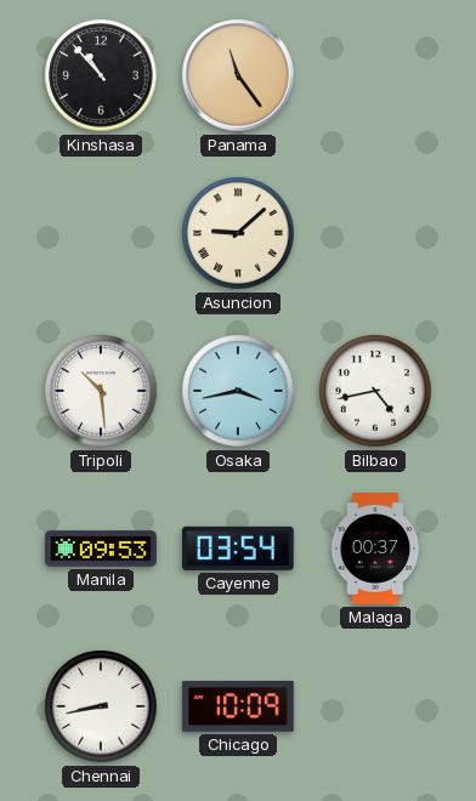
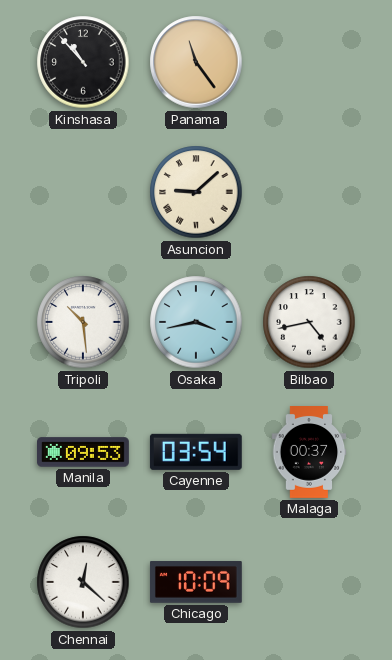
Chennai: 8:43 -> 12:22
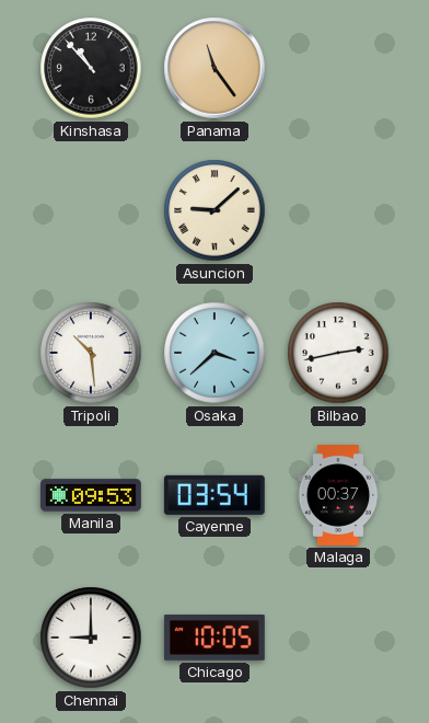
Osaka: 3:43 -> 3:38
Bilbao: 4:43 -> 2:43
Chennai: 12:22 -> 9:00
Chicago: 10:09 -> 10:05
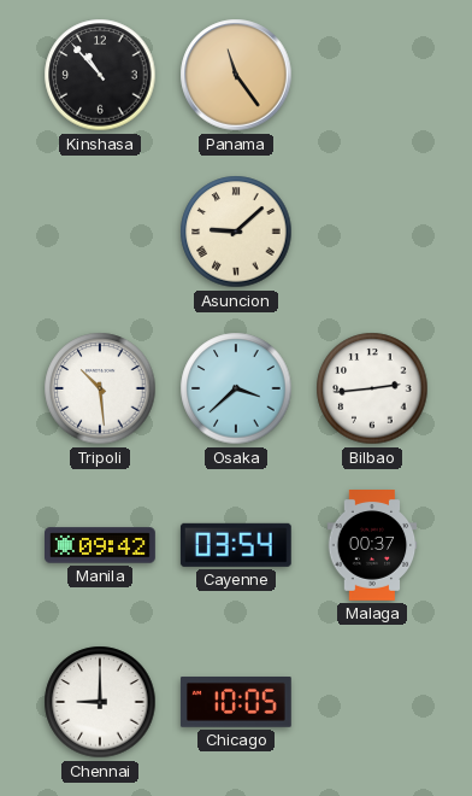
Bilbao: 2:43 -> 2:44
Manila: 09:53 -> 09:42
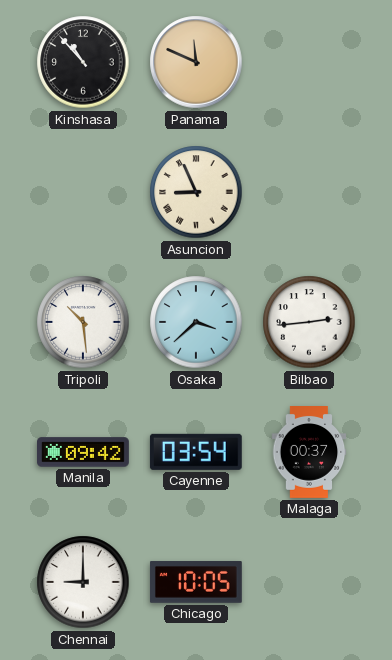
Panama: 11:24 -> 11:49
Asuncion: 9:08 -> 8:56
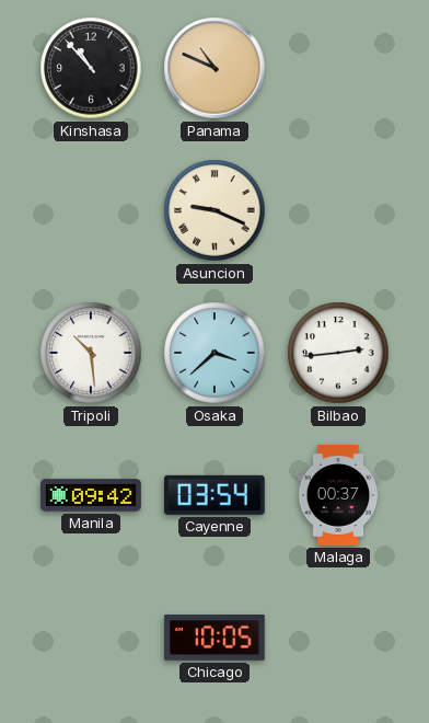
Panama: 11:49 -> 10:49
Asuncion: 8:56 -> 9:19
Chennai: 9:00 -> none
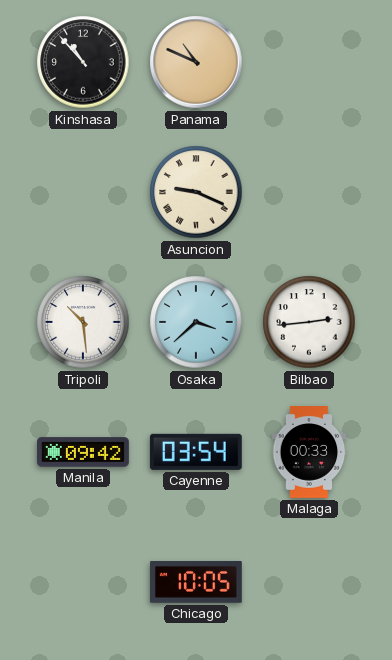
Malaga: 00:37 -> 00:33
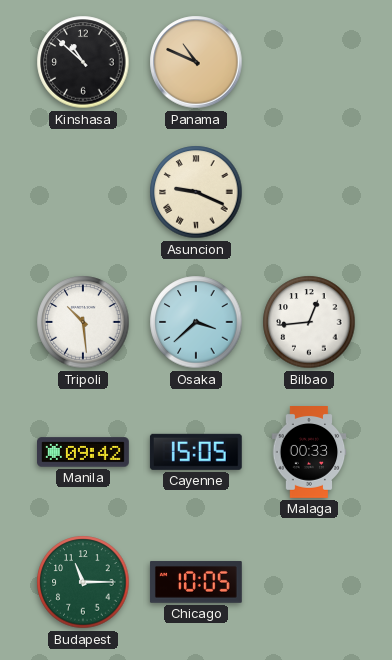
Kinshasa: 10:53 -> 10:52
Bilbao: 2:44 -> 12:44
Cayenne: 03:54 -> 15:05
Budapest: none -> 11:15
